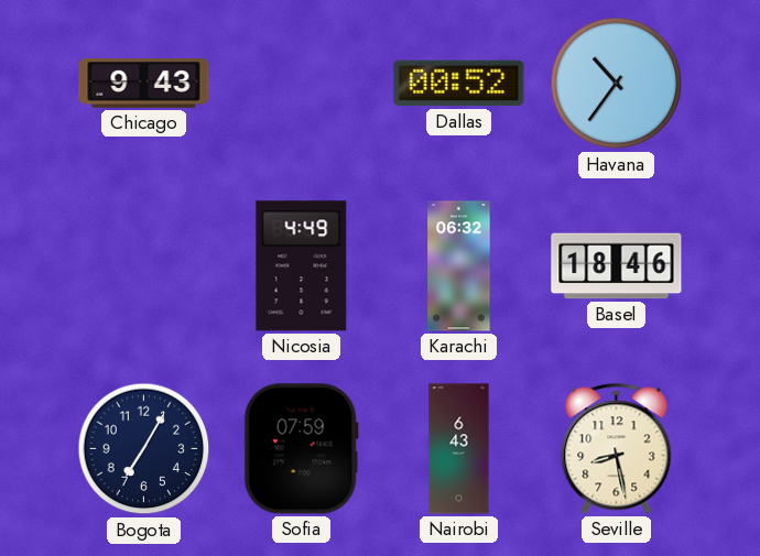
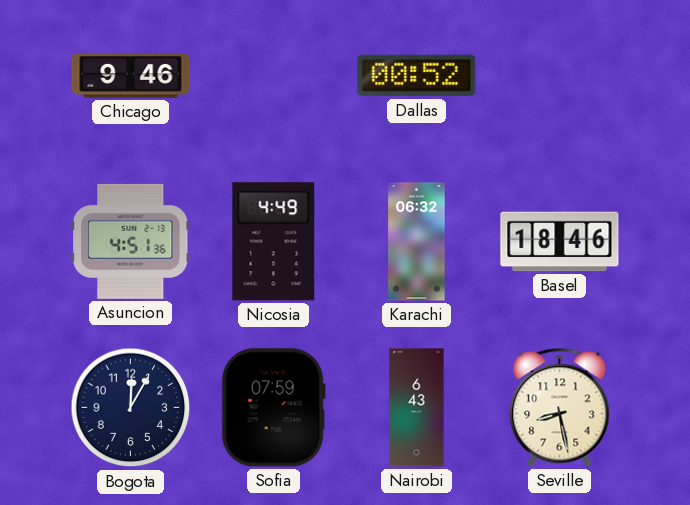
Chicago: 9:43 -> 9:46
Havana: 10:36 -> none
Asuncion: none -> 4:51
Bogota: 7:05 -> 12:05
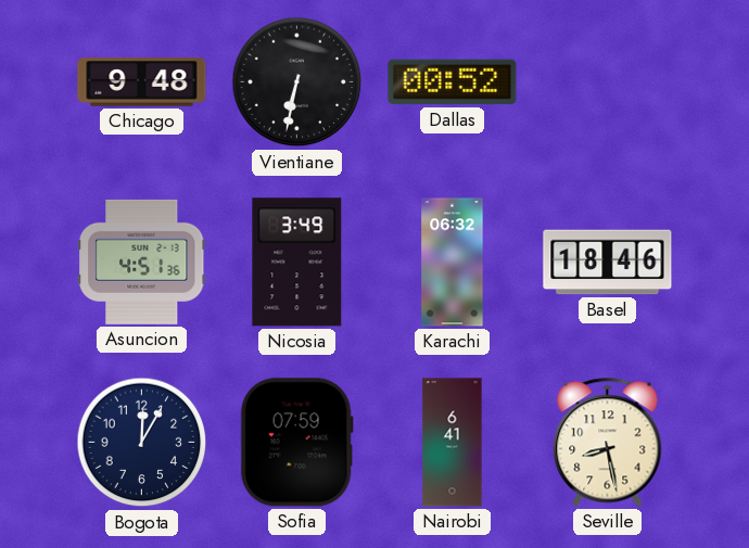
Chicago: 9:46 -> 9:48
Vientiane: none -> 6:32
Nicosia: 4:49 -> 3:49
Nairobi: 6:43 -> 6:41
